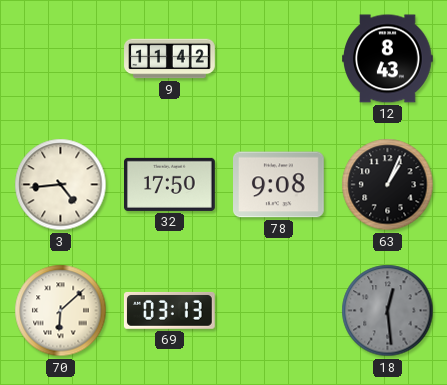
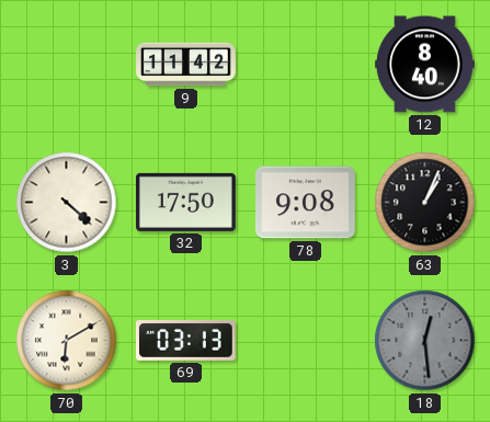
12: 8:43 -> 8:40
3: 4:44 -> 4:22
70: 6:08 -> 6:10
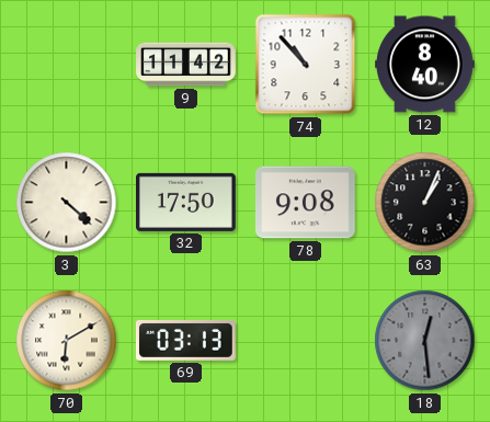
74: none -> 10:53
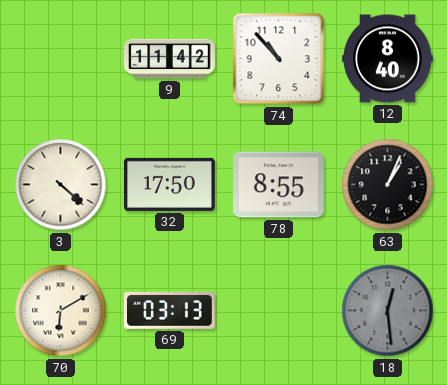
78: 9:08 -> 8:55
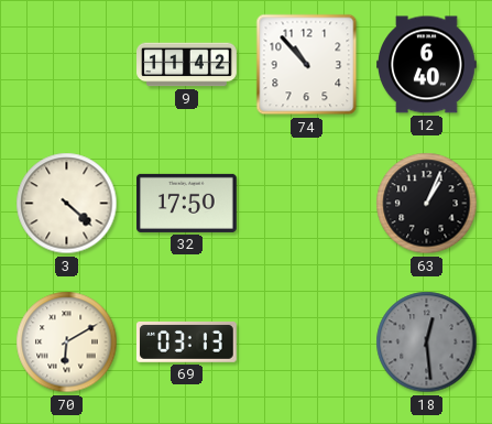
12: 8:40 -> 6:40
78: 8:55 -> none
